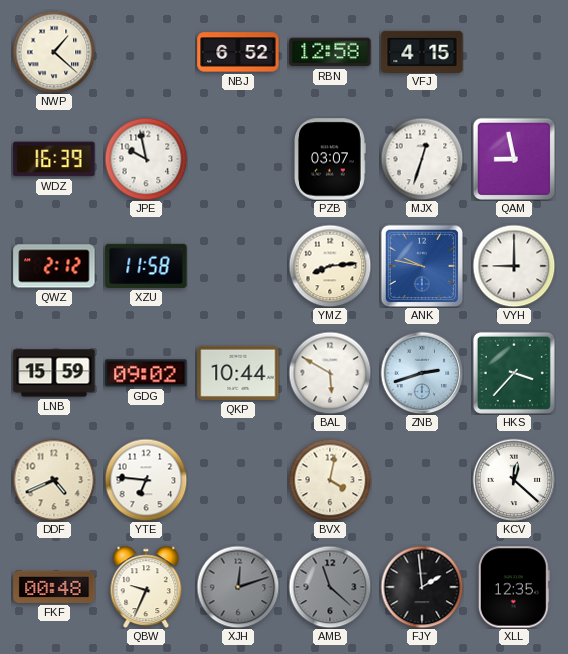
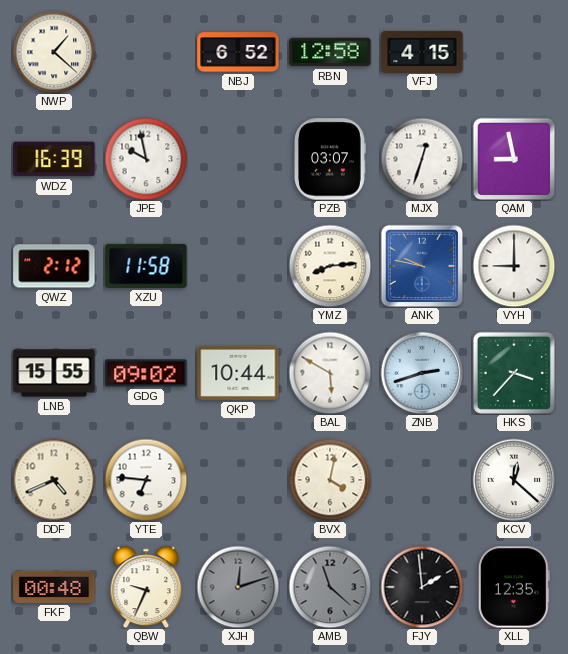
LNB: 15:59 -> 15:55
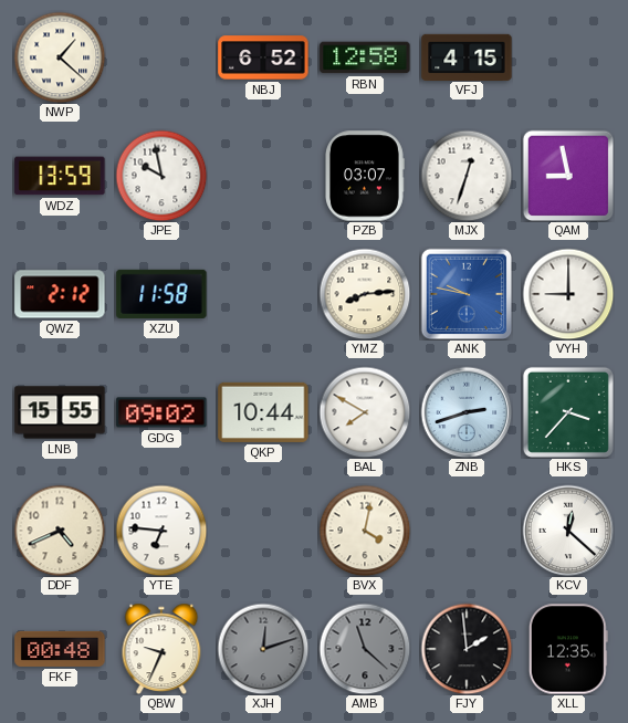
WDZ: 16:39 -> 13:59
BAL: 5:50 -> 7:50
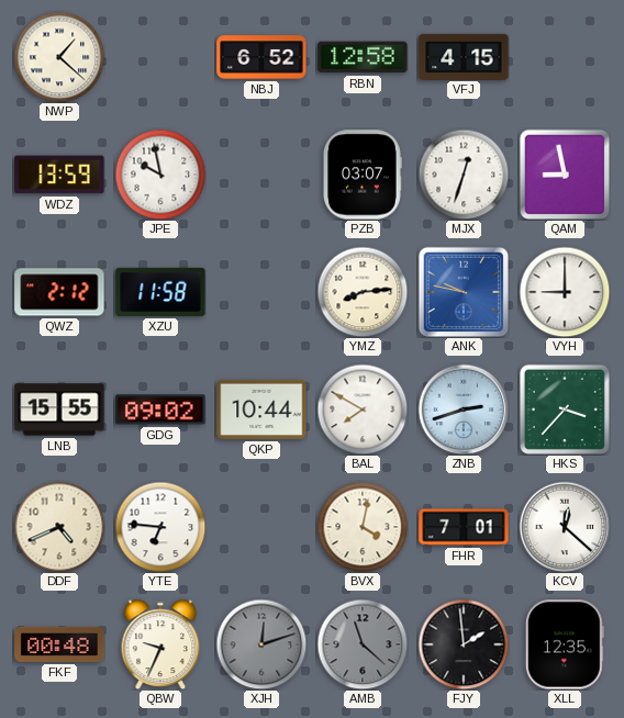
FHR: none -> 7:01
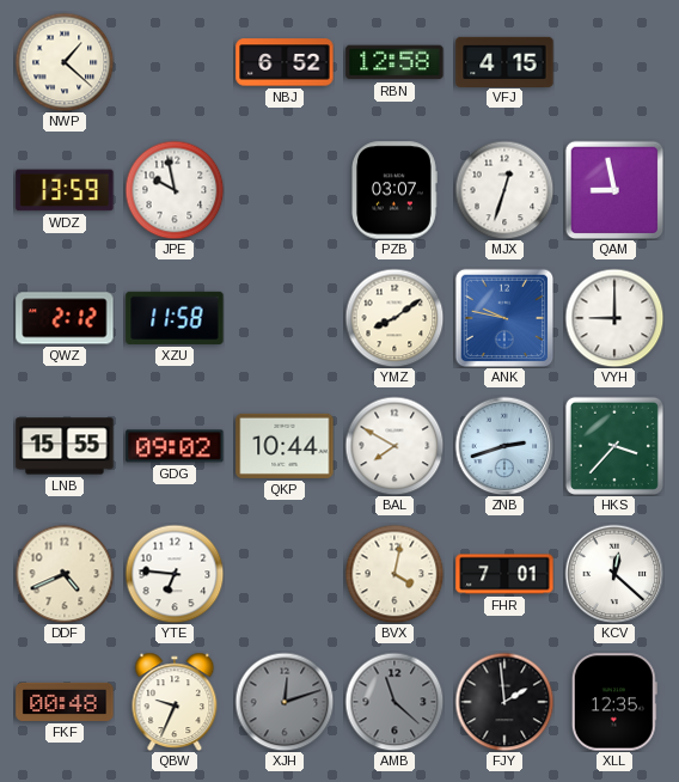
YMZ: 8:14 -> 8:09
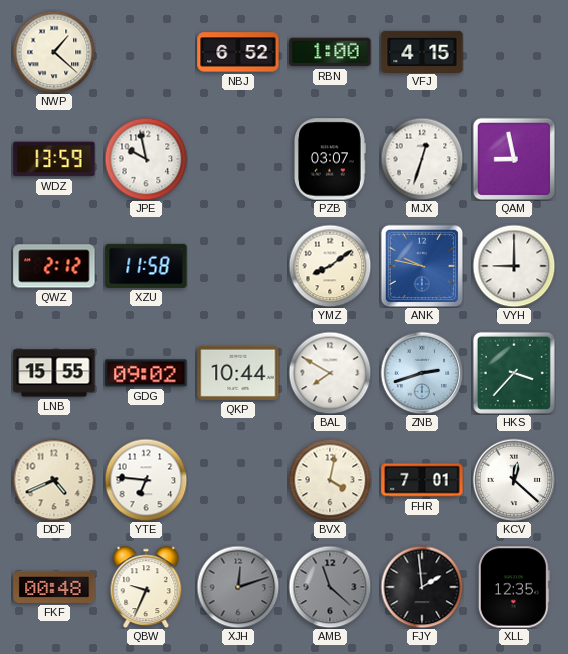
RBN: 12:58 -> 1:00
